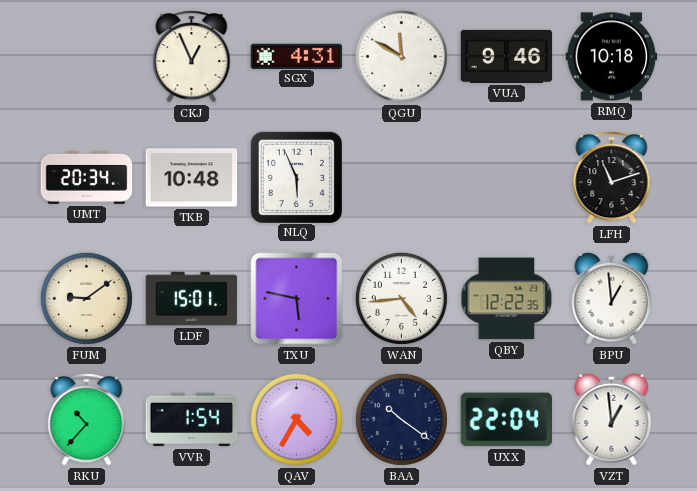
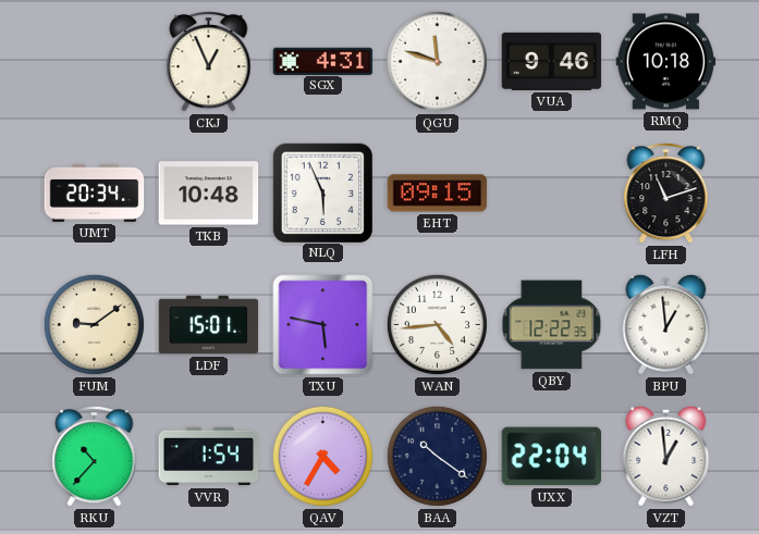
QGU: 11:50 -> 11:48
EHT: none -> 09:15
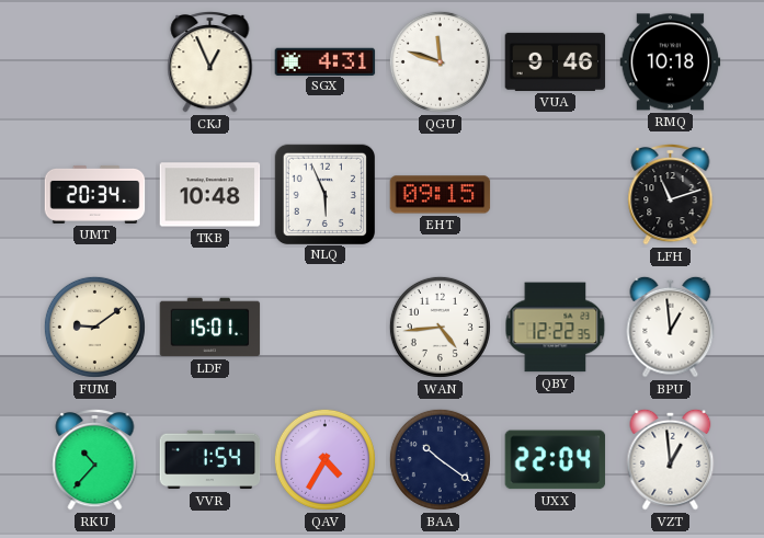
TXU: 5:47 -> none
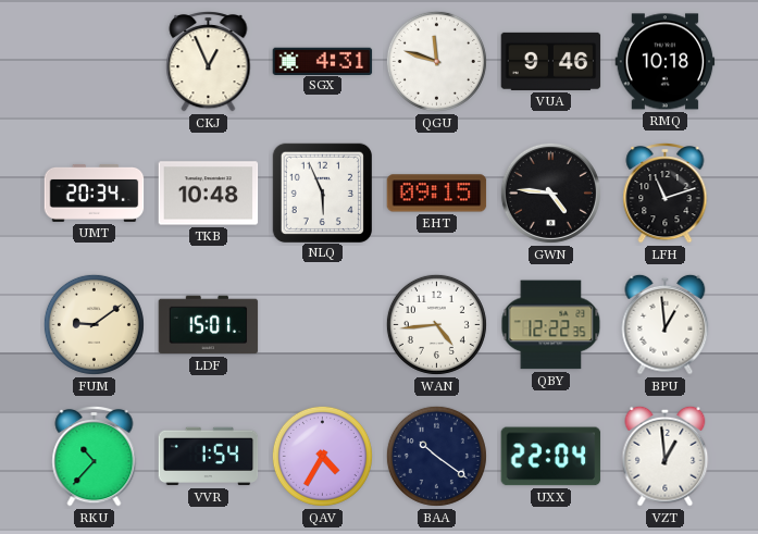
GWN: none -> 4:46
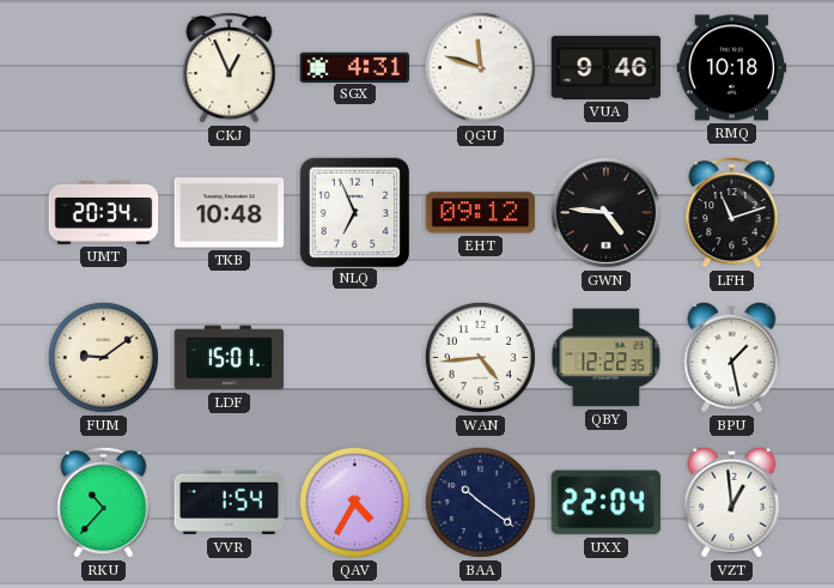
NLQ: 5:56 -> 6:56
EHT: 09:15 -> 09:12
BPU: 12:59 -> 1:28
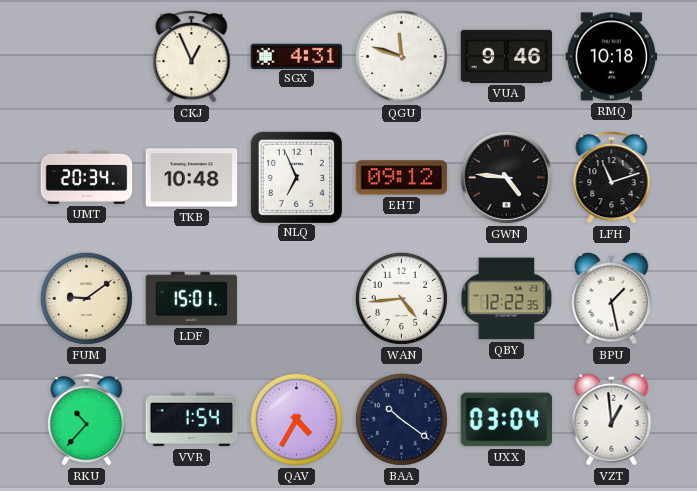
UXX: 22:04 -> 03:04
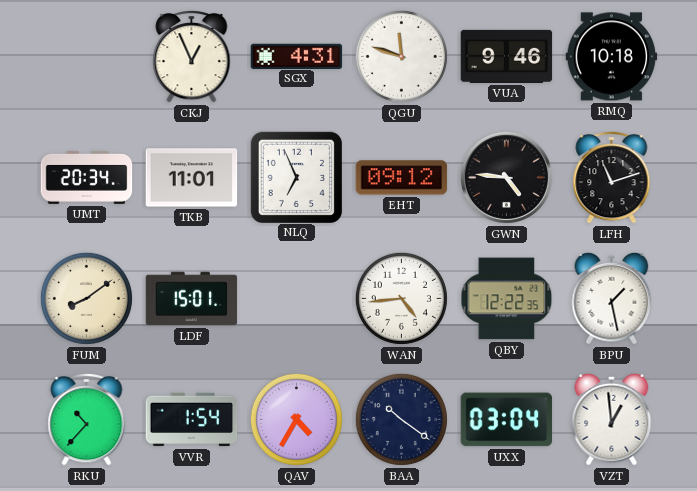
TKB: 10:48 -> 11:01
FUM: 9:09 -> 8:09
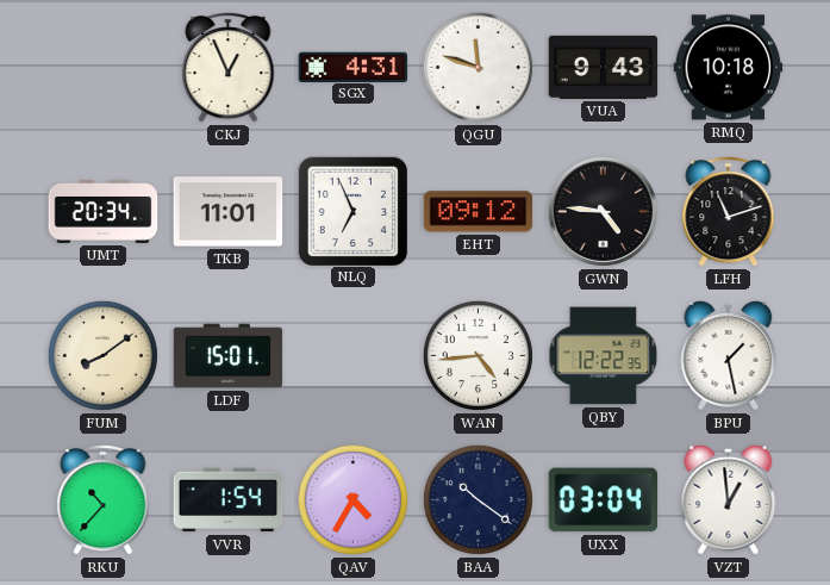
VUA: 9:46 -> 9:43
